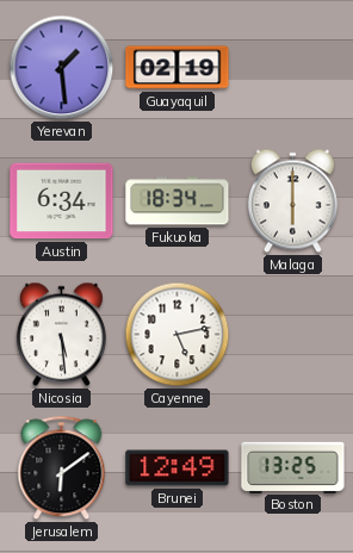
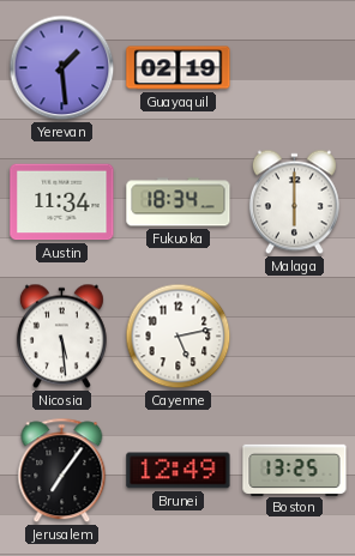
Austin: 6:34 -> 11:34
Jerusalem: 6:09 -> 7:06
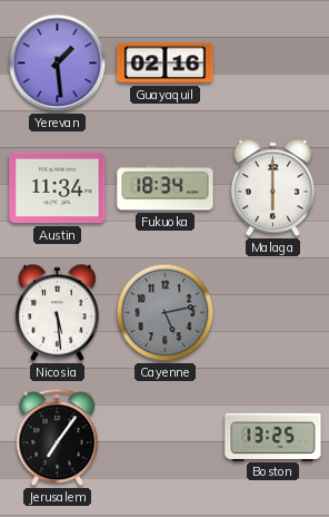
Guayaquil: 02:19 -> 02:16
Cayenne dial: white -> grey
Brunei: 12:49 -> none
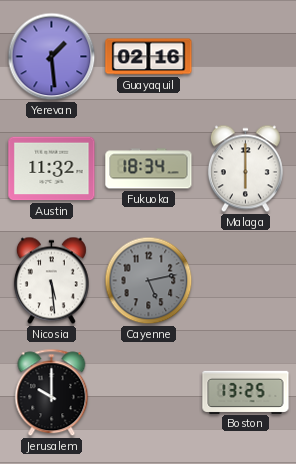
Austin: 11:34 -> 11:32
Jerusalem: 7:06 -> 10:00
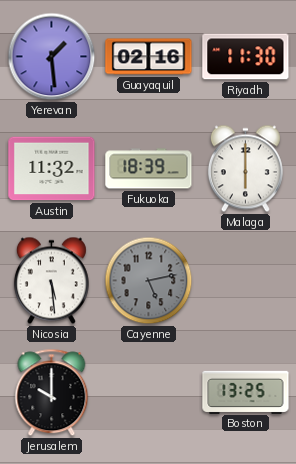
Riyadh: none -> 11:30
Fukuoka: 18:34 -> 18:39
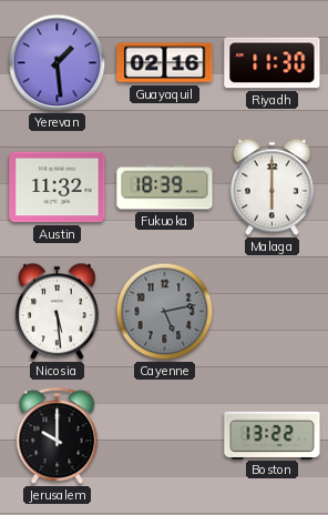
Boston: 13:25 -> 13:22
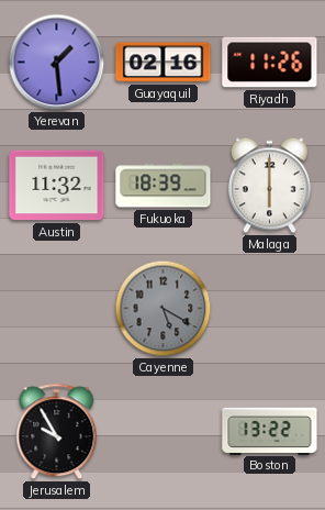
Riyadh: 11:30 -> 11:26
Nicosia: 5:29 -> none
Cayenne: 5:13 -> 5:20
Jerusalem: 10:00 -> 9:55
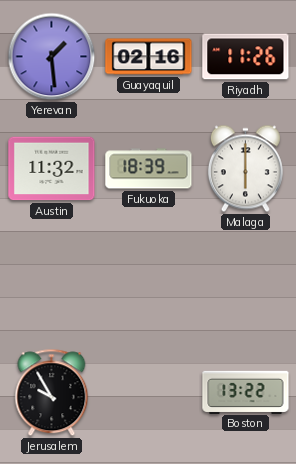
Cayenne: 5:20 -> none
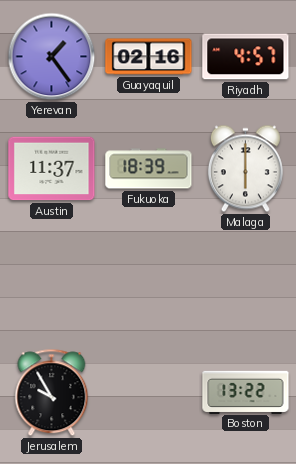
Yerevan: 1:29 -> 1:24
Riyadh: 11:26 -> 4:57
Austin: 11:32 -> 11:37
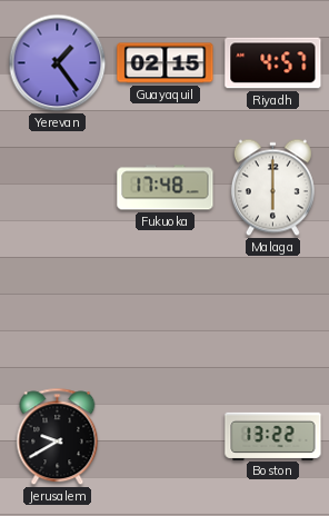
Guayaquil: 02:16 -> 02:15
Austin: 11:37 -> none
Fukuoka: 18:39 -> 17:48
Jerusalem: 9:55 -> 9:40
